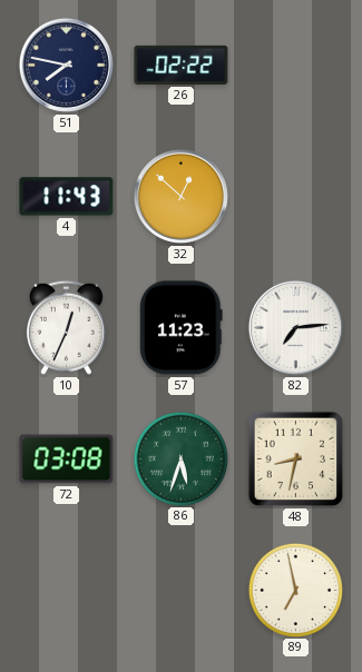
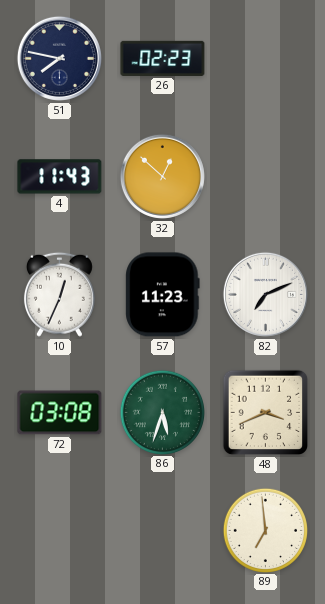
26: 02:22 -> 02:23
82: 7:14 -> 7:11
48: 8:32 -> 3:41
89: 6:58 -> 6:59
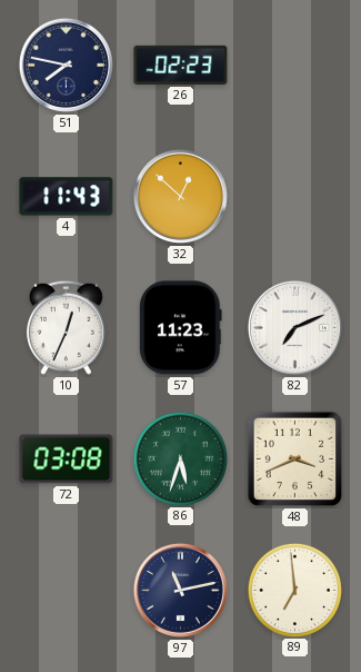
97: none -> 11:13
